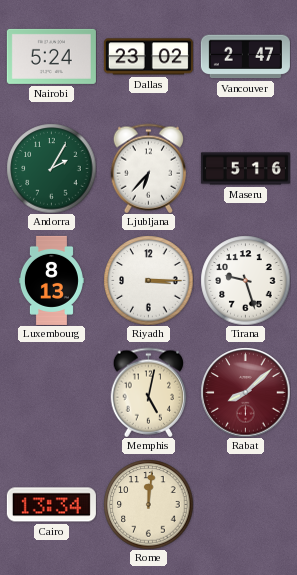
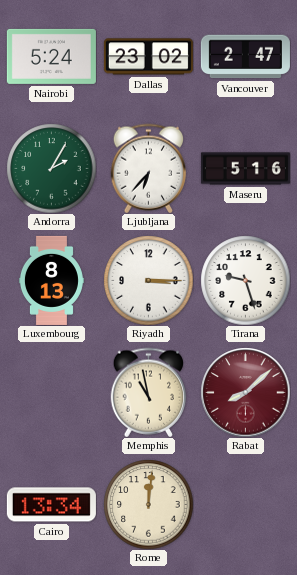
Memphis: 5:02 -> 10:58
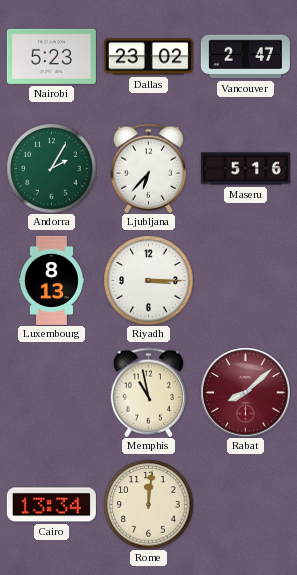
Nairobi: 5:24 -> 5:23
Tirana: 9:27 -> none
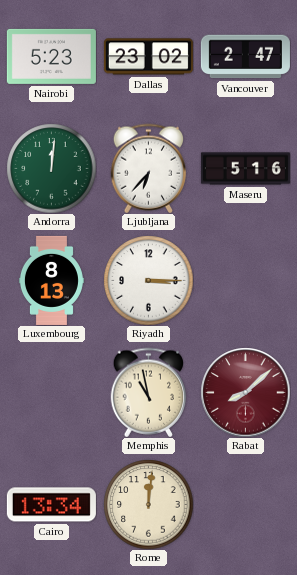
Andorra: 2:05 -> 12:01
